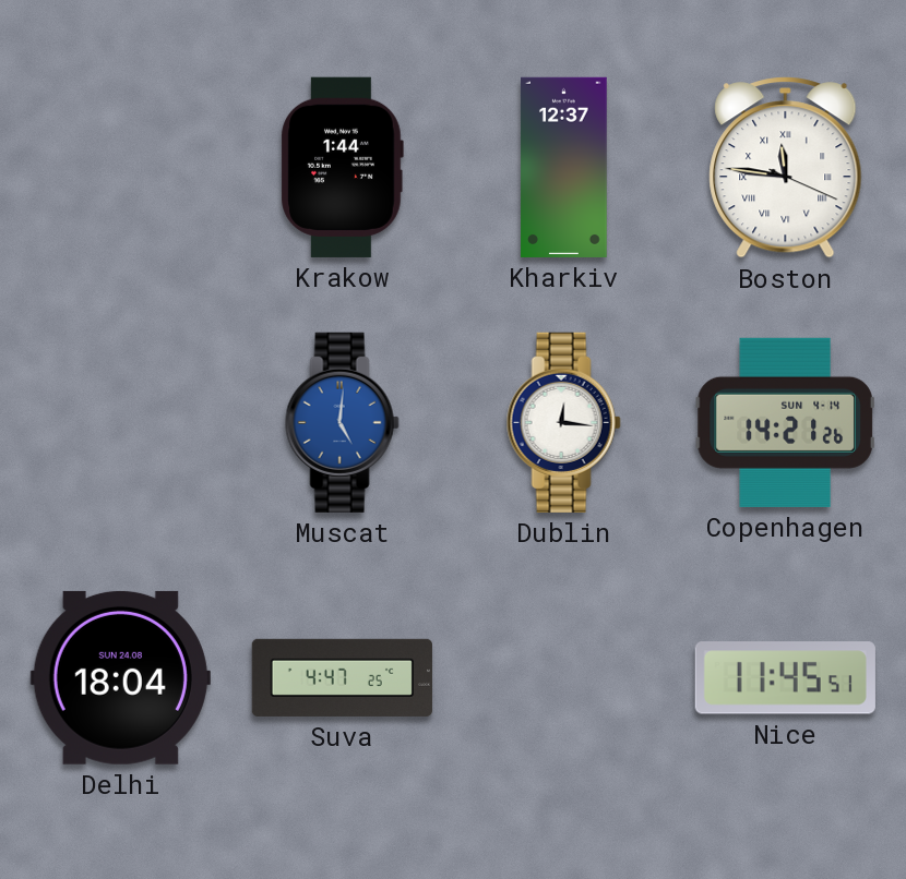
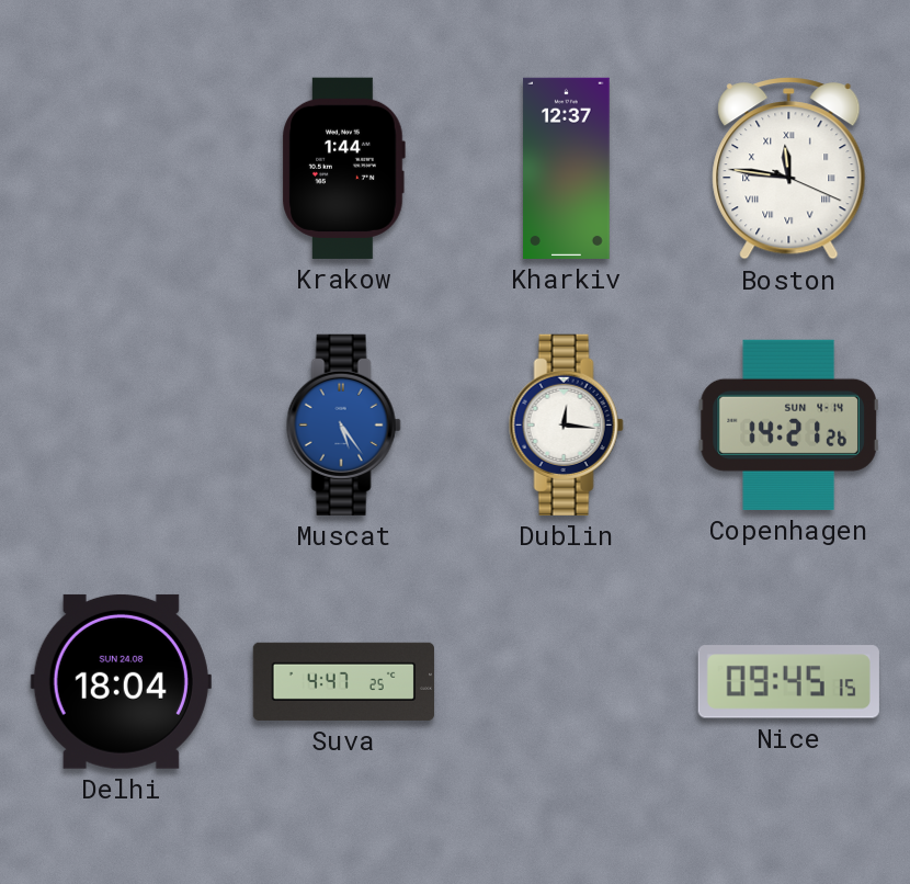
Muscat: 5:01 -> 5:24
Nice: 11:45 -> 09:45
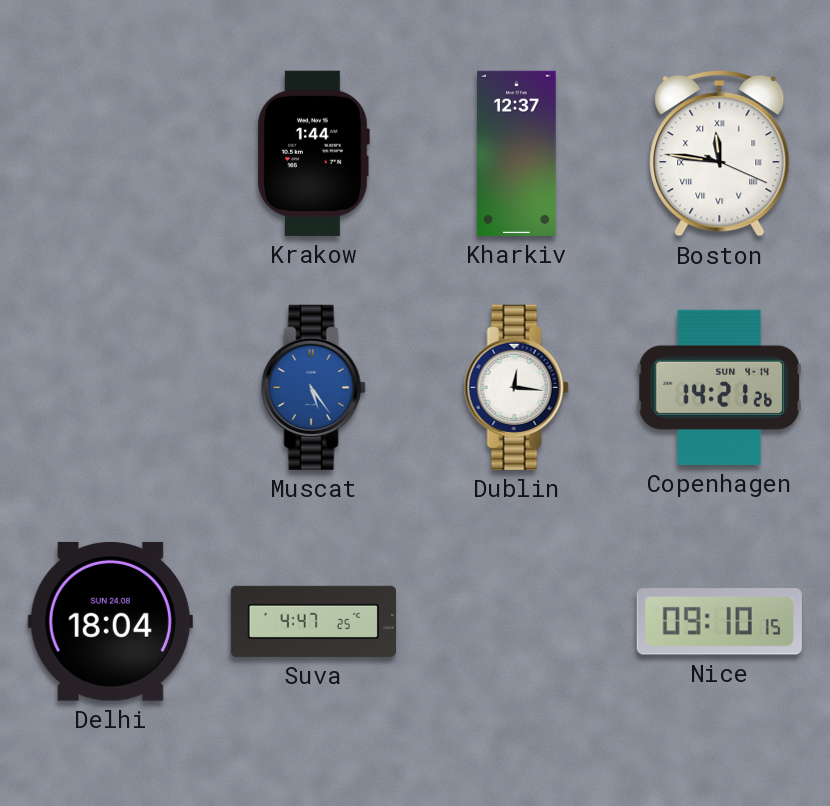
Nice: 09:45 -> 09:10
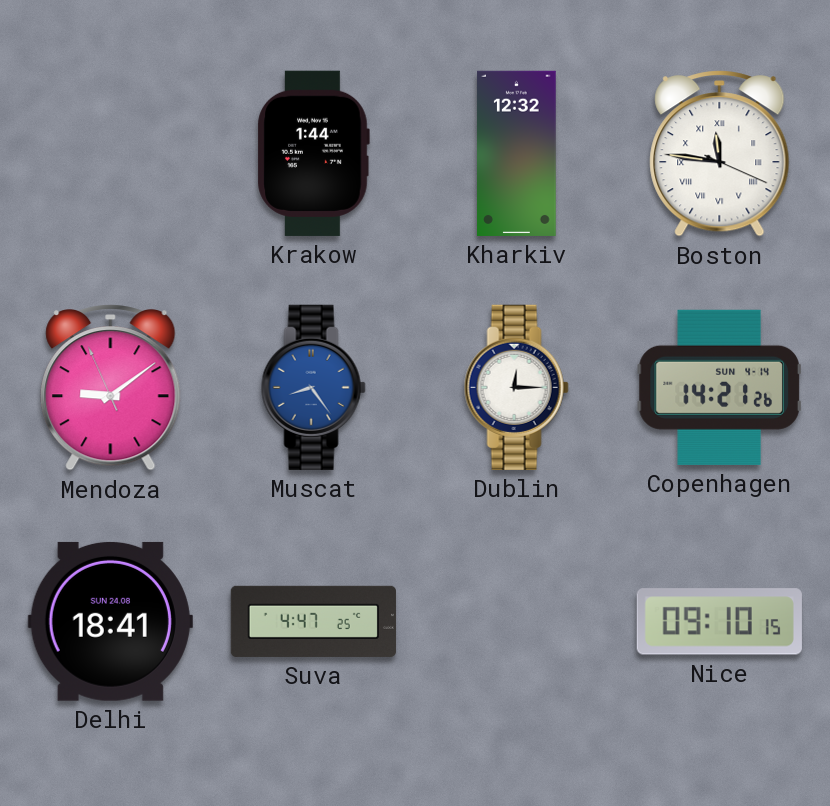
Kharkiv: 12:37 -> 12:32
Mendoza: none -> 9:08
Muscat: 5:24 -> 8:24
Dublin: 12:16 -> 12:15
Delhi: 18:04 -> 18:41
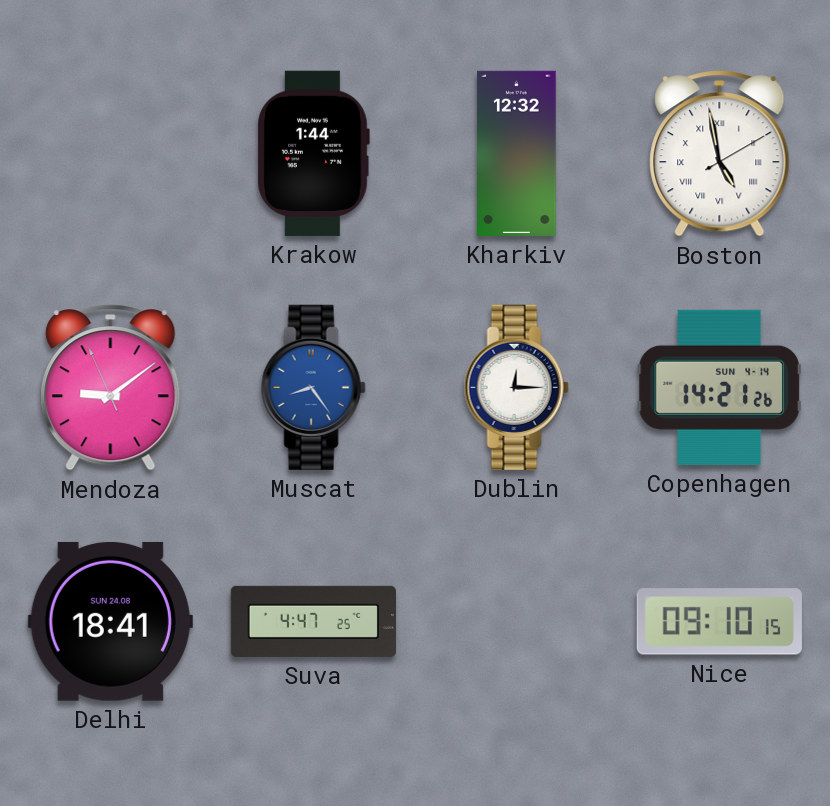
Boston: 11:46 -> 4:58
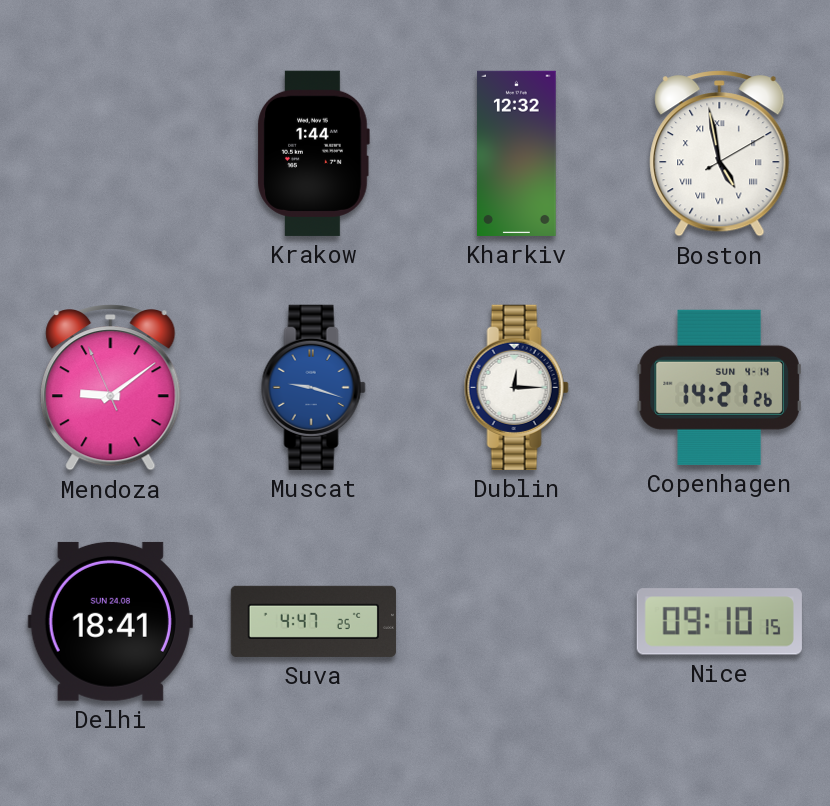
Muscat: 8:24 -> 9:18
